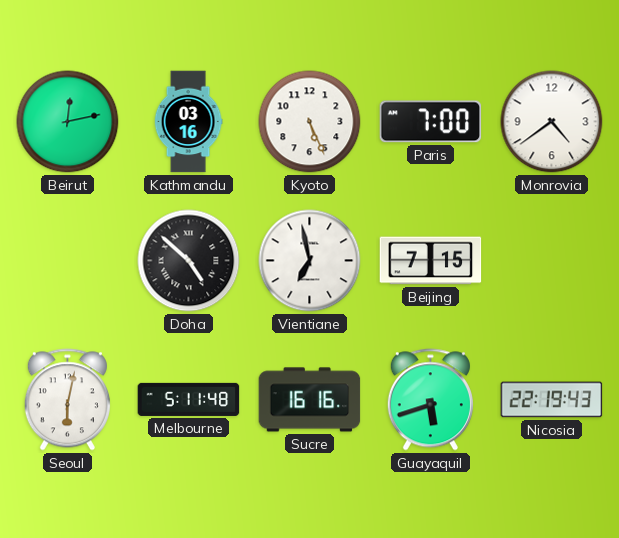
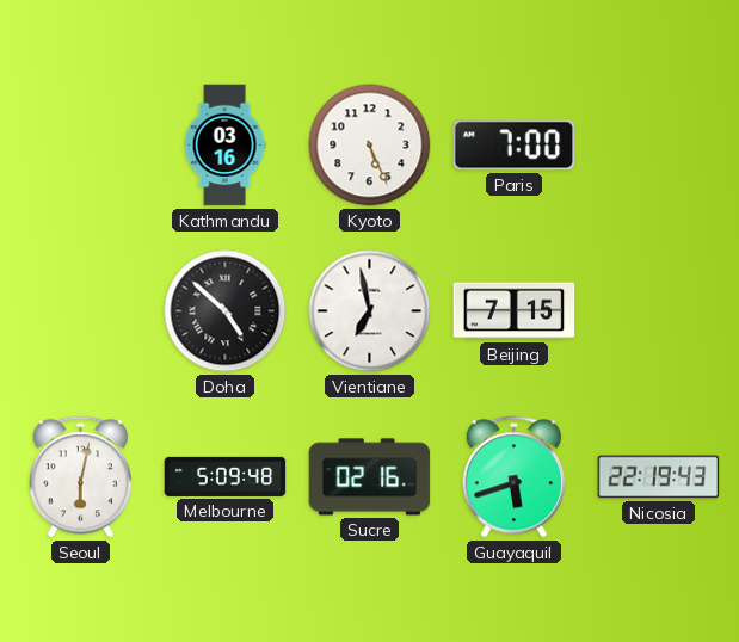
Beirut: 12:13 -> none
Monrovia: 4:39 -> none
Melbourne: 5:11 -> 5:09
Sucre: 16:16 -> 02:16
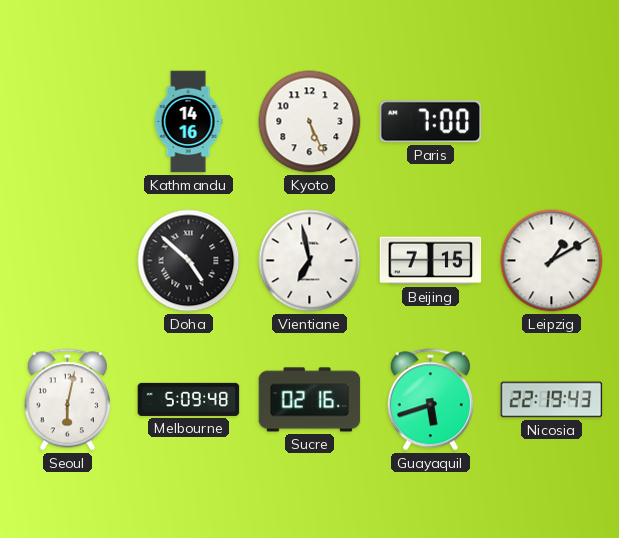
Kathmandu: 03:16 -> 14:16
Leipzig: none -> 1:10
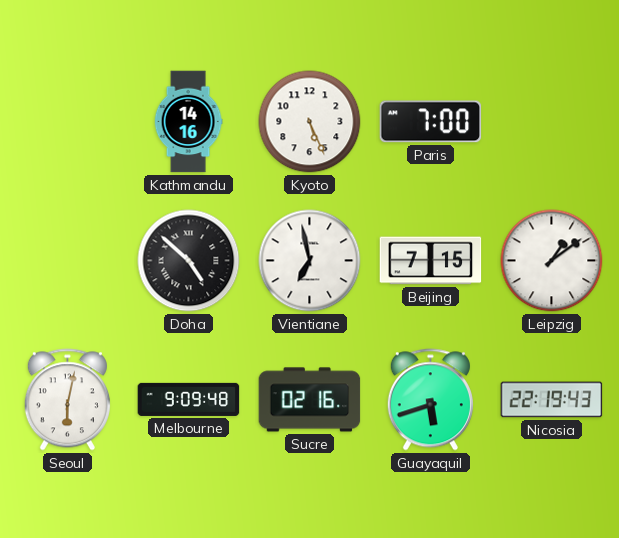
Leipzig: 1:10 -> 1:09
Melbourne: 5:09 -> 9:09
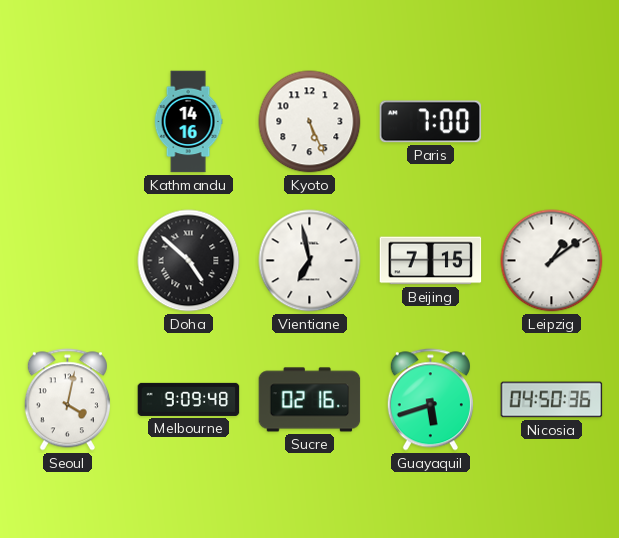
Seoul: 6:02 -> 4:02
Nicosia: 22:19 -> 04:50
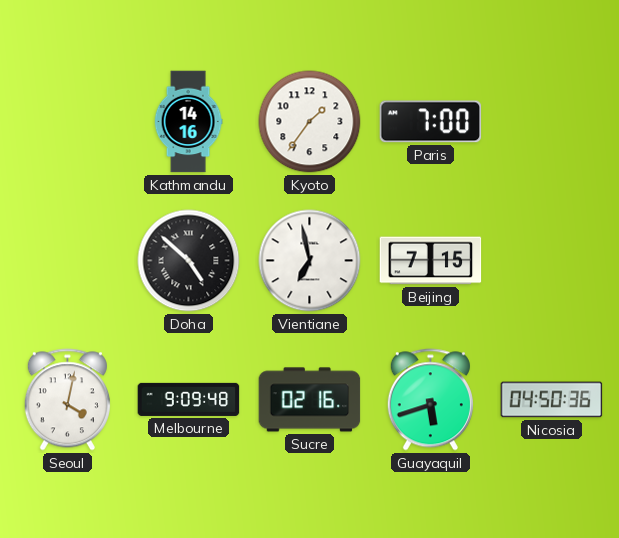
Kyoto: 5:26 -> 1:36
Leipzig: 1:09 -> none
